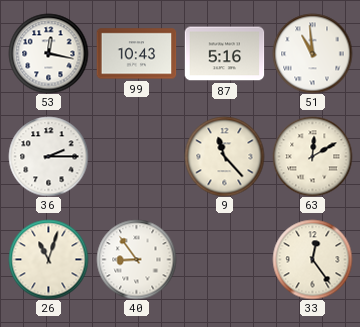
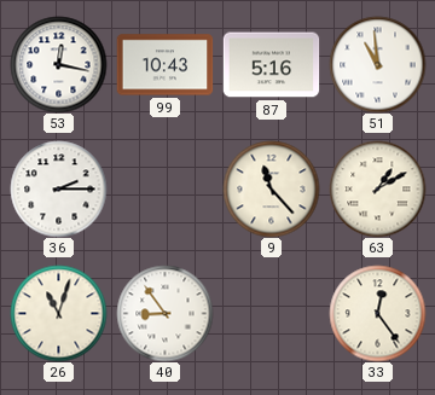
63: 12:10 -> 1:10
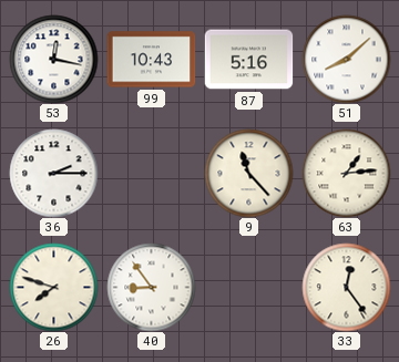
51: 10:59 -> 8:08
63: 1:10 -> 1:14
26: 11:03 -> 7:48
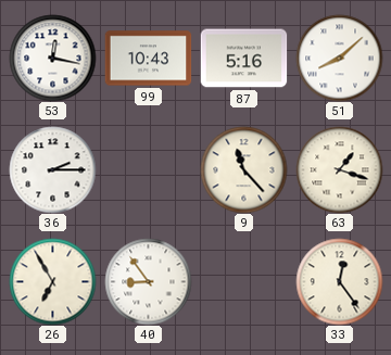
63: 1:14 -> 1:18
26: 7:48 -> 6:55
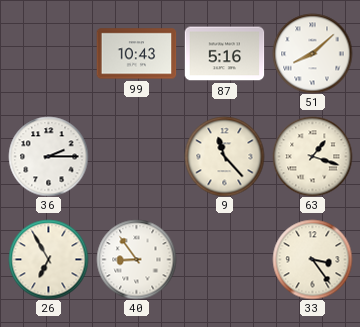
53: 12:17 -> none
33: 12:24 -> 3:24
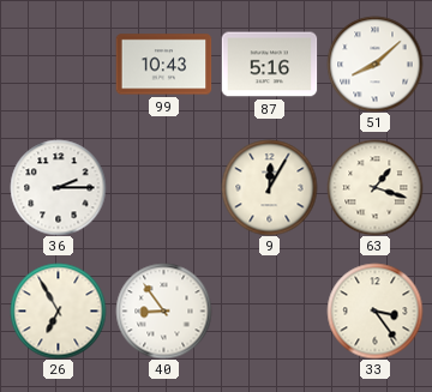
9: 11:23 -> 12:05
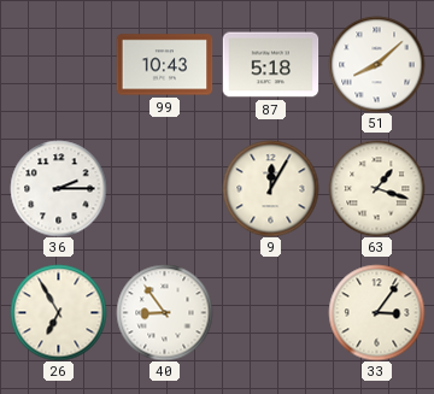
87: 5:16 -> 5:18
33: 3:24 -> 3:06
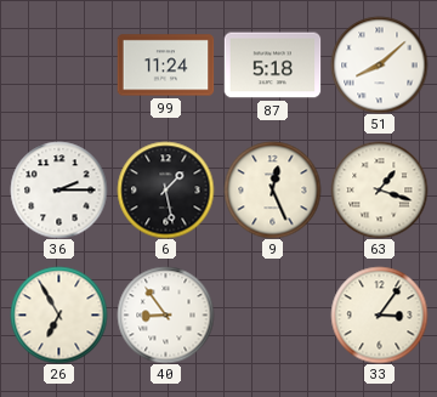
99: 10:43 -> 11:24
6: none -> 1:28
9: 12:05 -> 12:26
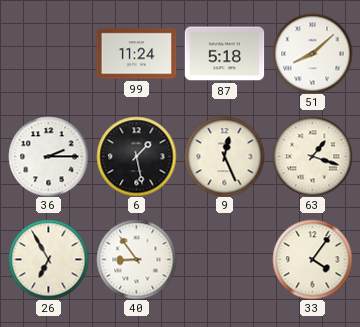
33: 3:06 -> 4:06
